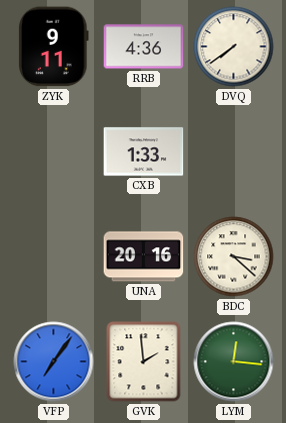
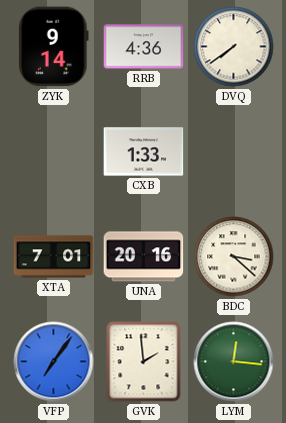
ZYK: 9:11 -> 9:14
XTA: none -> 7:01
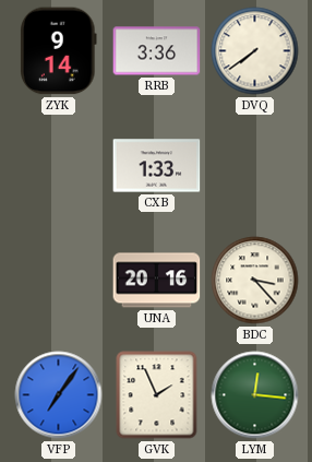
RRB: 4:36 -> 3:36
XTA: 7:01 -> none
BDC: 3:22 -> 3:23
GVK: 1:59 -> 1:56
